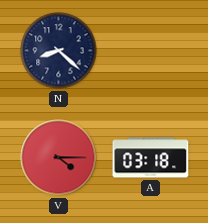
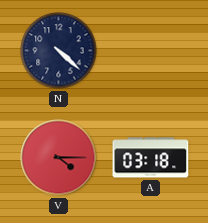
N: 8:22 -> 4:22
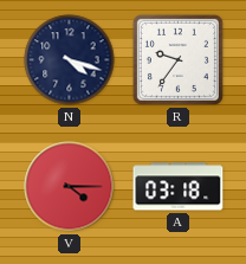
N: 4:22 -> 4:18
R: none -> 9:36
